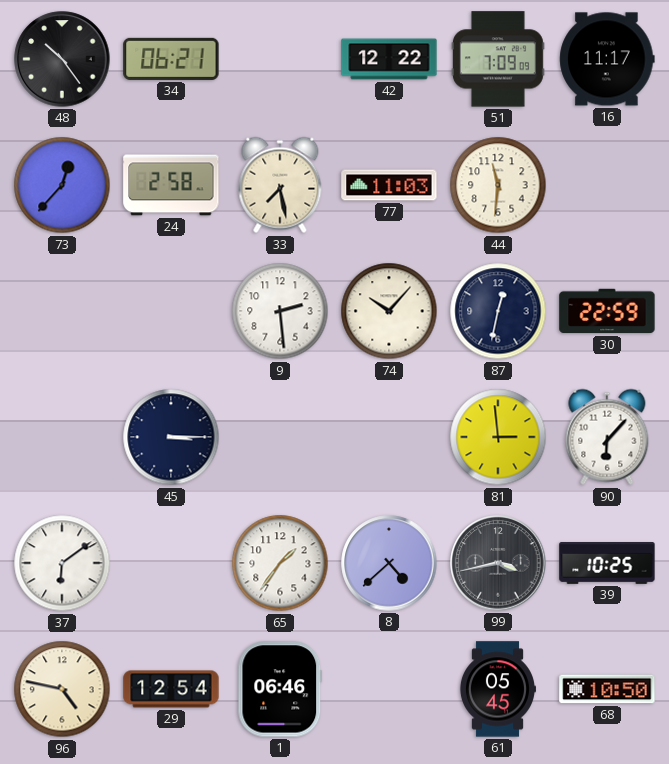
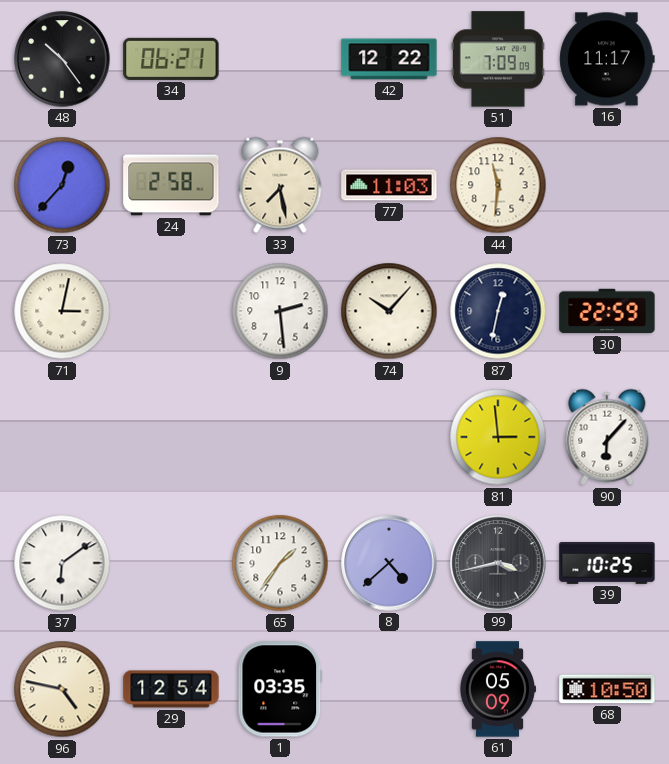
71: none -> 3:02
45: 3:15 -> none
1: 06:46 -> 03:35
61: 05:45 -> 05:09
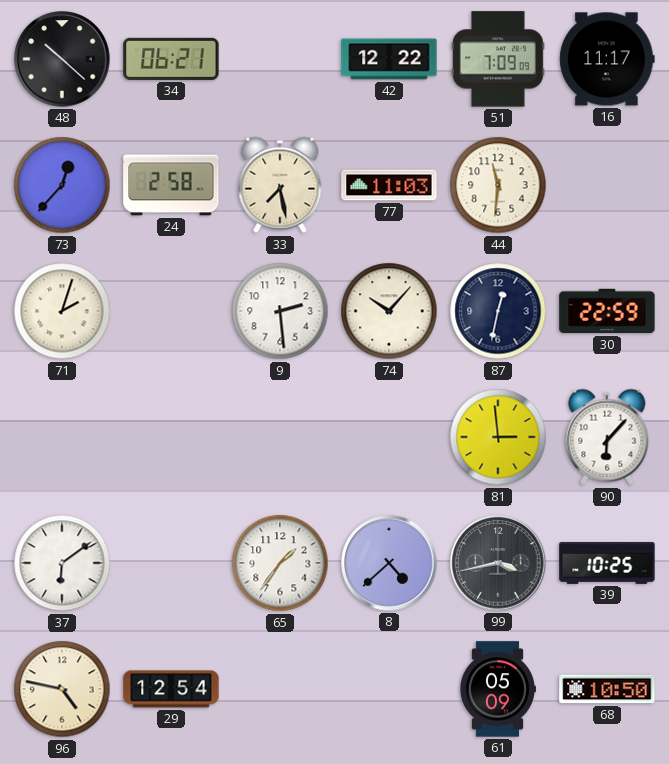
48: 10:24 -> 10:22
71: 3:02 -> 2:03
1: 03:35 -> none
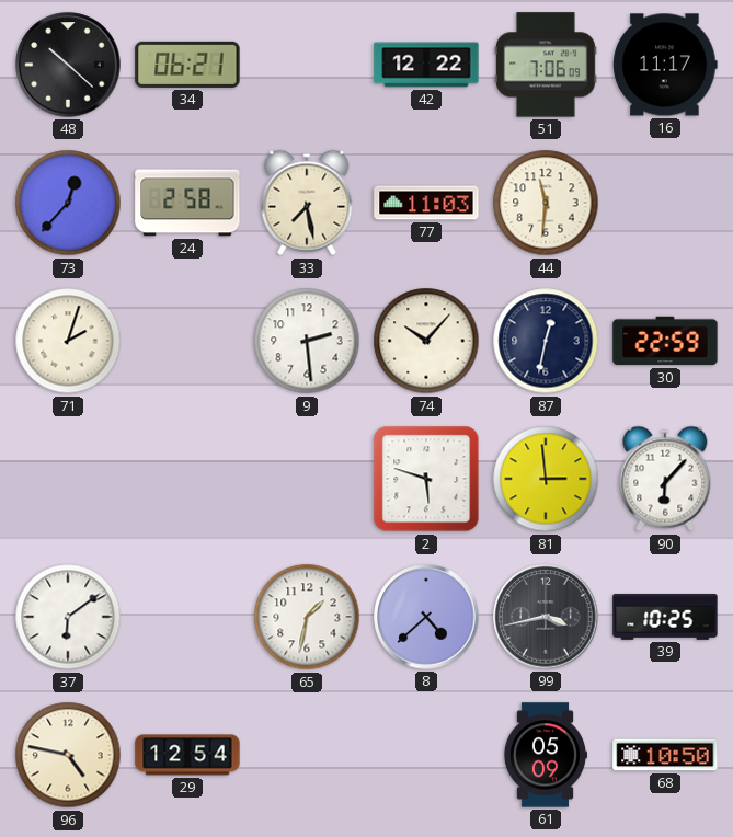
51: 7:09 -> 7:06
2: none -> 5:48
65: 1:36 -> 1:32
